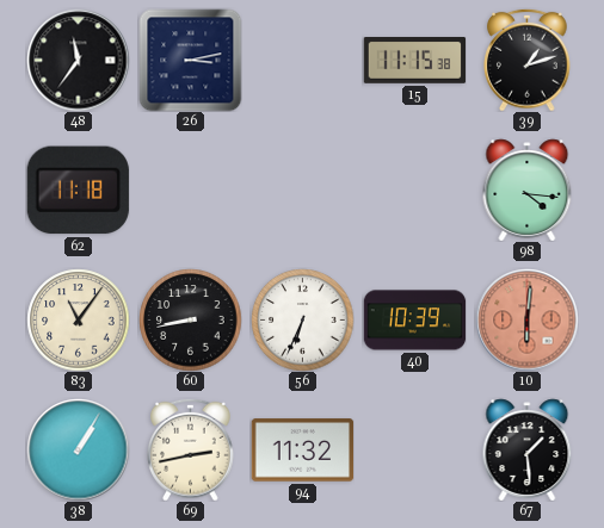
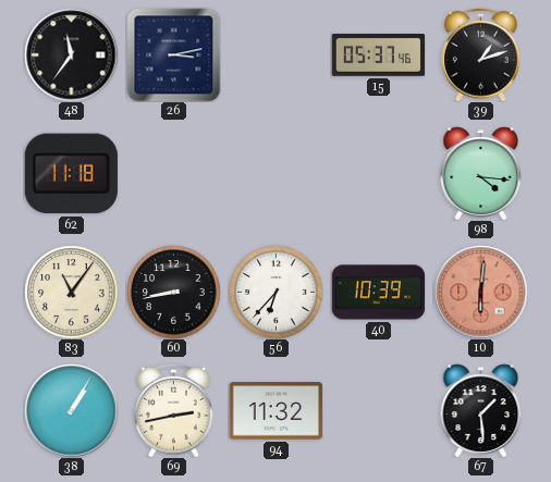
15: 11:15 -> 05:37
56: 6:34 -> 6:37
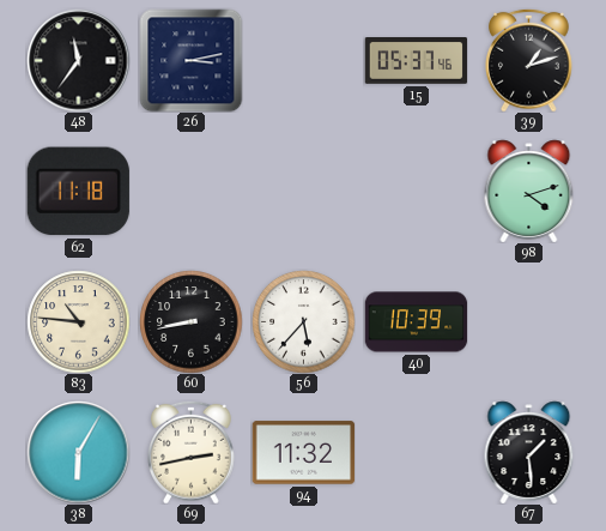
98: 4:16 -> 4:12
83: 11:06 -> 10:46
56: 6:37 -> 5:37
10: 6:01 -> none
38: 1:05 -> 6:05
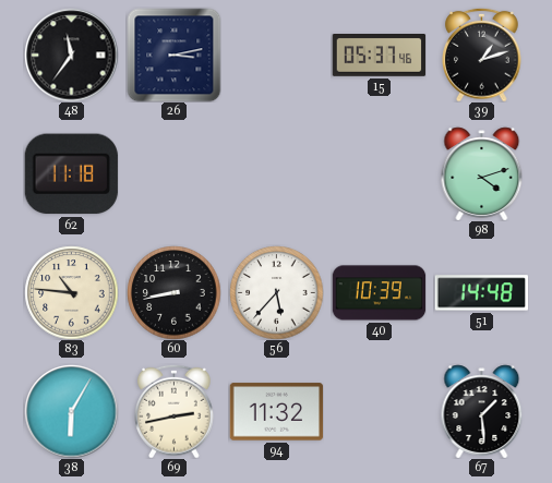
51: none -> 14:48
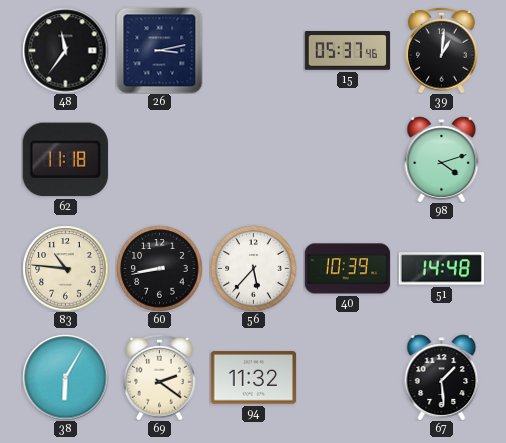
39: 1:12 -> 1:01
69: 2:43 -> 2:21
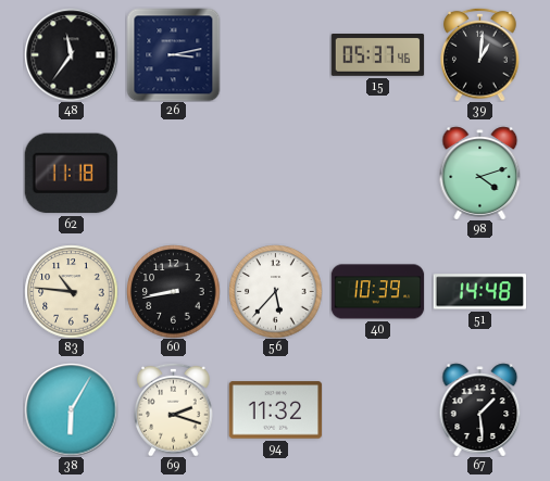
69: 2:21 -> 2:18
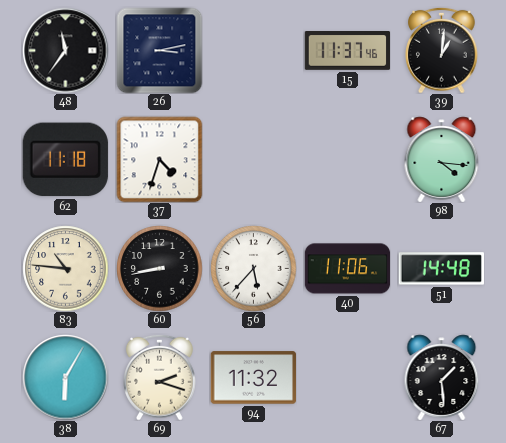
15: 05:37 -> 11:37
37: none -> 4:33
98: 4:12 -> 4:16
40: 10:39 -> 11:06
